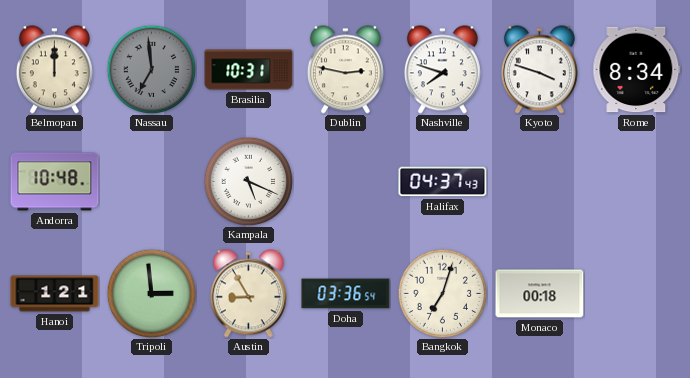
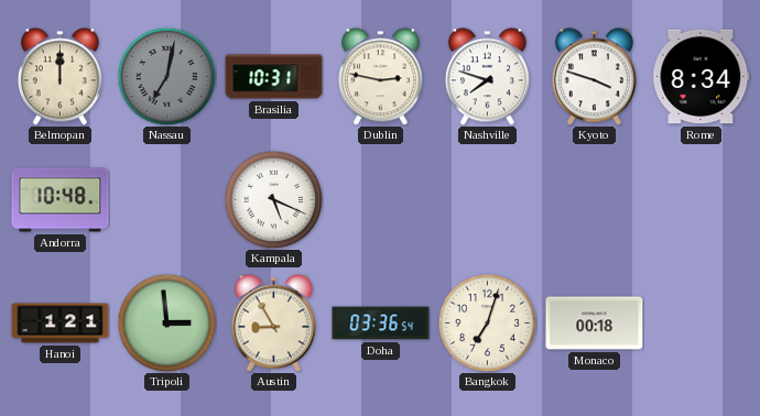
Nassau: 6:59 -> 7:02
Halifax: 04:37 -> none
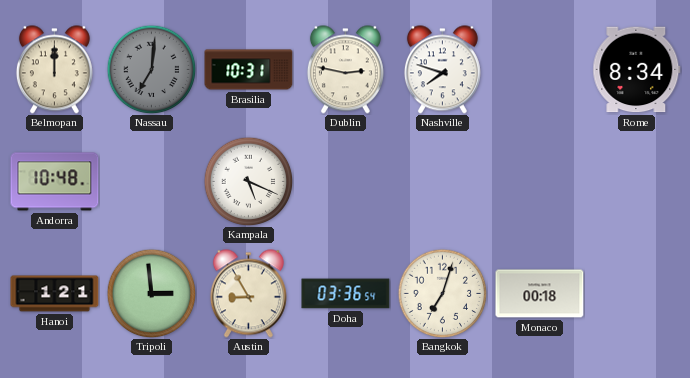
Nassau: 7:02 -> 7:01
Kyoto: 3:48 -> none
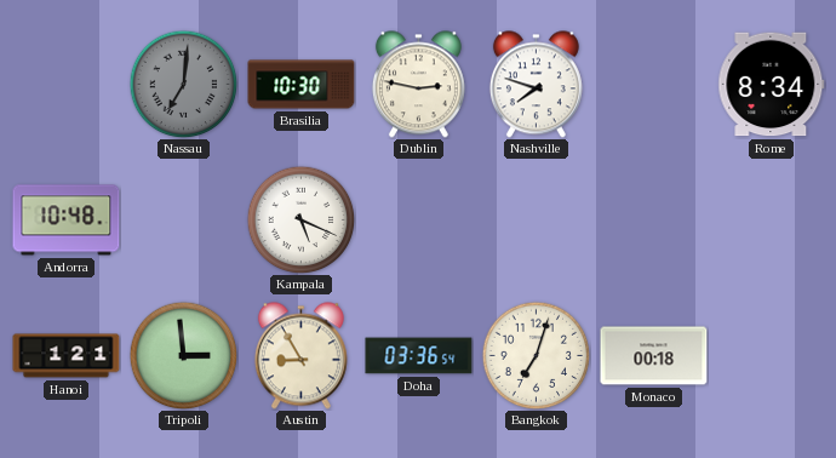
Belmopan: 12:00 -> none
Brasilia: 10:31 -> 10:30
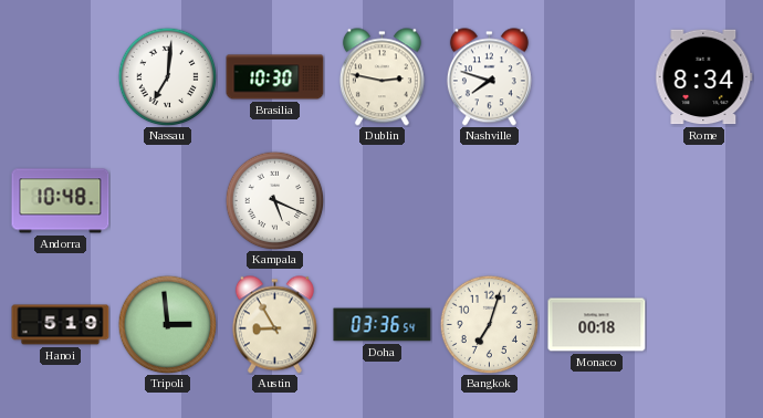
Nassau dial: grey -> white
Hanoi: 1:21 -> 5:19
